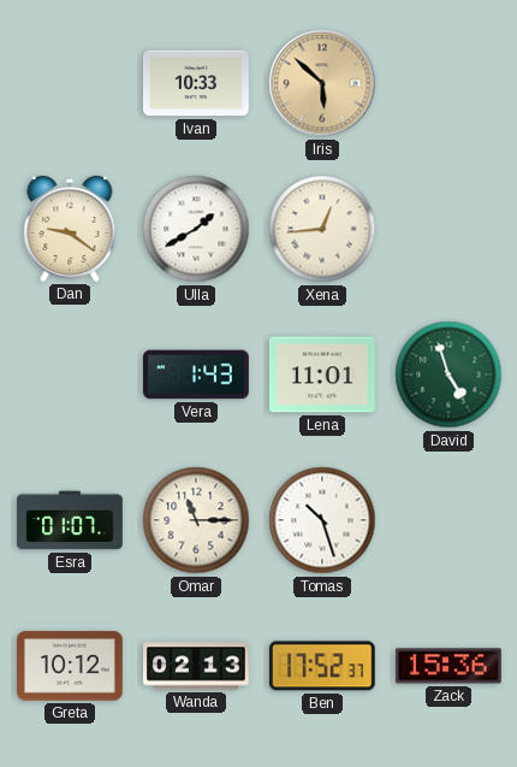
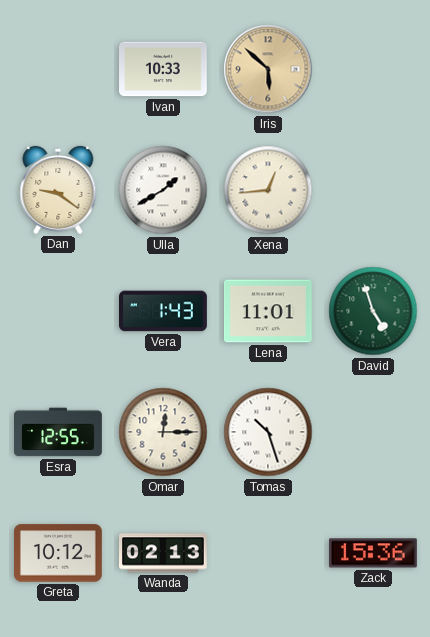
Esra: 01:07 -> 12:55
Omar: 11:15 -> 12:15
Ben: 17:52 -> none
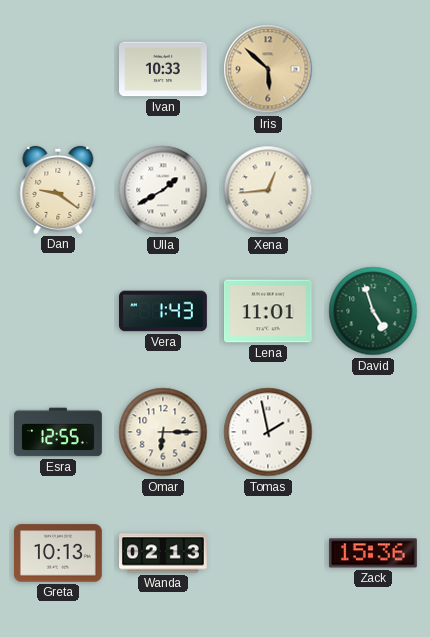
Omar: 12:15 -> 6:15
Tomas: 10:27 -> 1:58
Greta: 10:12 -> 10:13
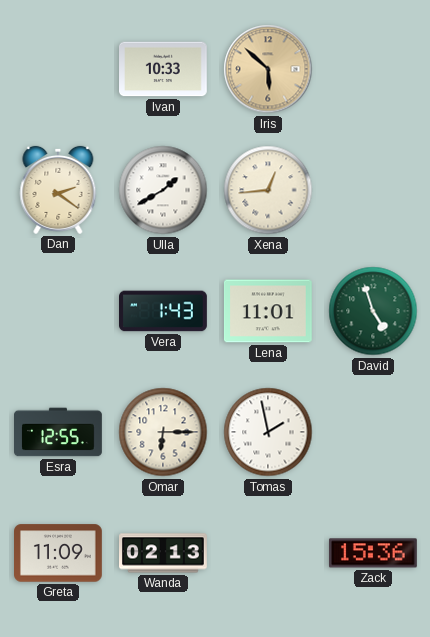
Dan: 9:21 -> 2:21
Greta: 10:13 -> 11:09
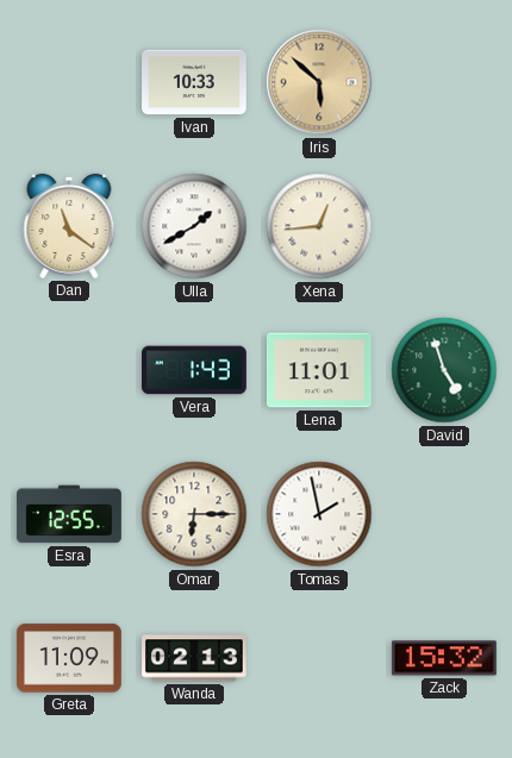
Dan: 2:21 -> 11:21
Zack: 15:36 -> 15:32
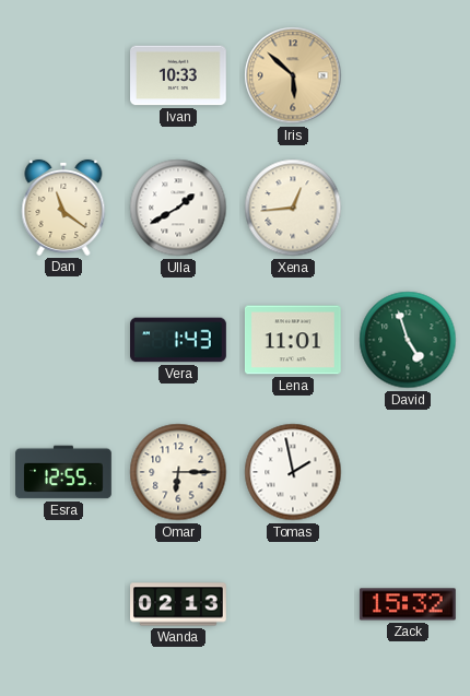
Greta: 11:09 -> none
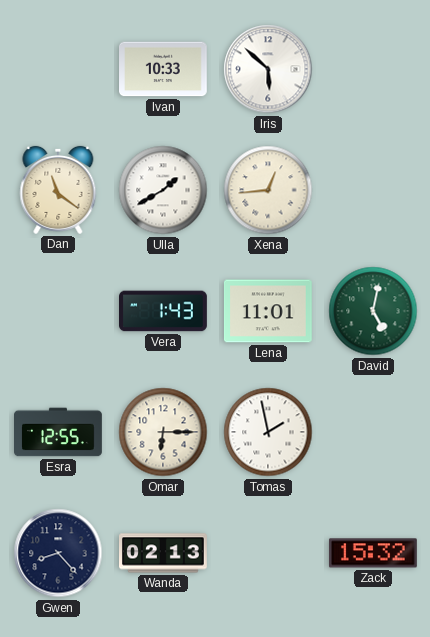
Iris dial: champagne -> white
David: 4:57 -> 5:02
Gwen: none -> 8:23
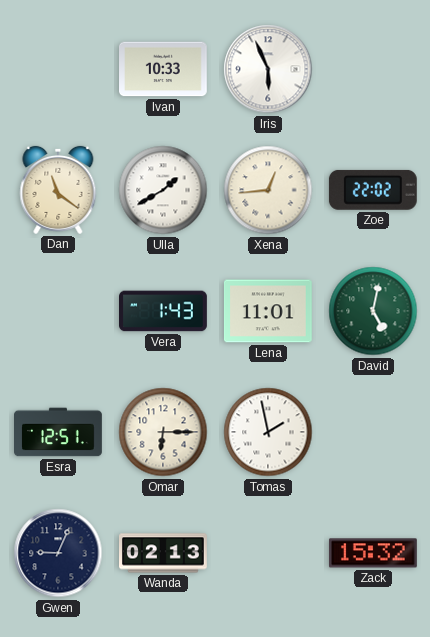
Iris: 5:52 -> 5:56
Zoe: none -> 22:02
Esra: 12:55 -> 12:51
Gwen: 8:23 -> 9:04
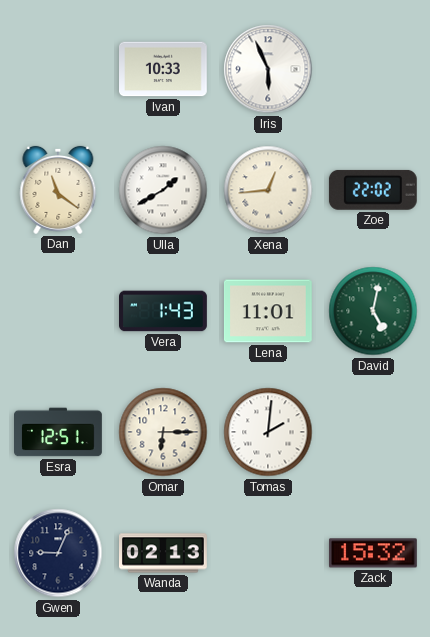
Tomas: 1:58 -> 2:01
